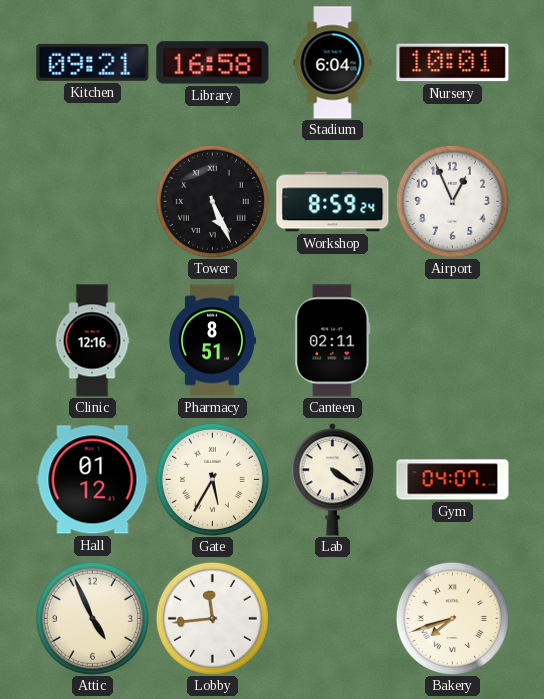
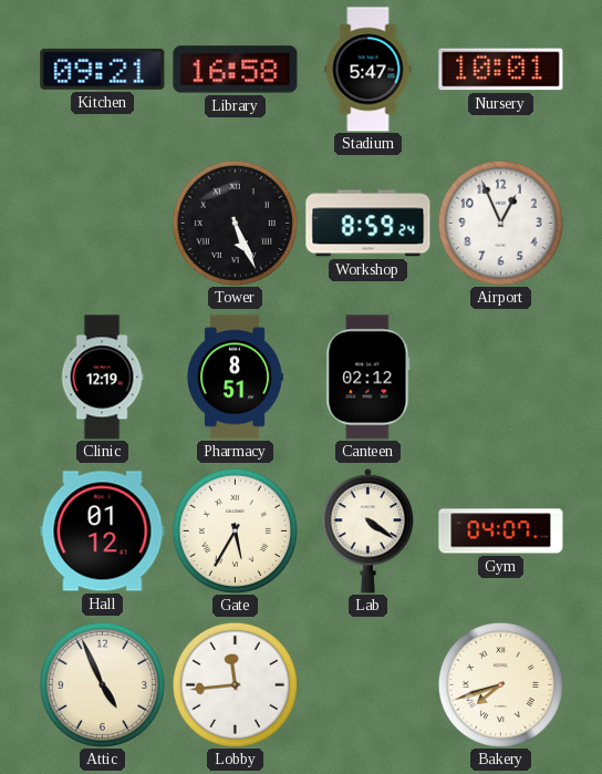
Stadium: 6:04 -> 5:47
Clinic: 12:16 -> 12:19
Canteen: 02:11 -> 02:12
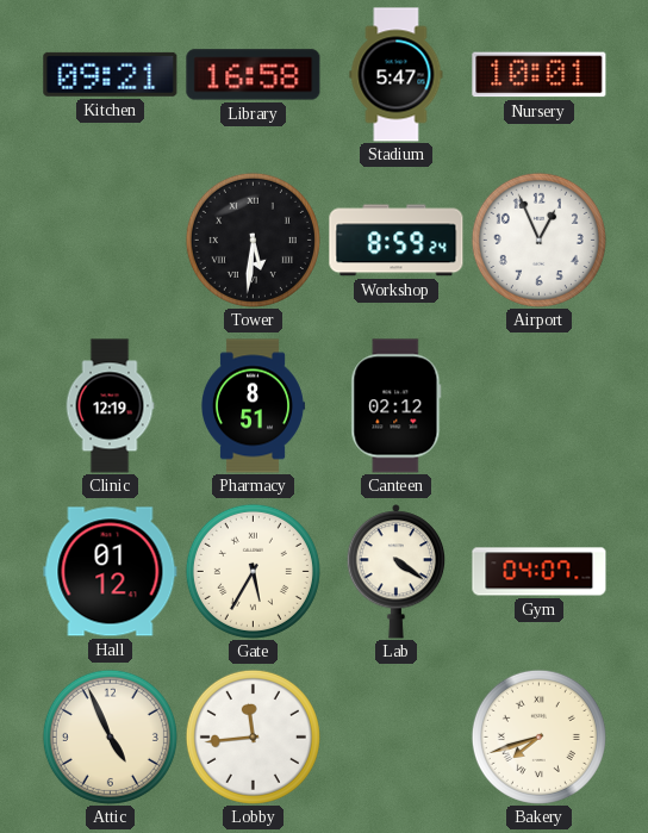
Tower: 5:26 -> 5:31
